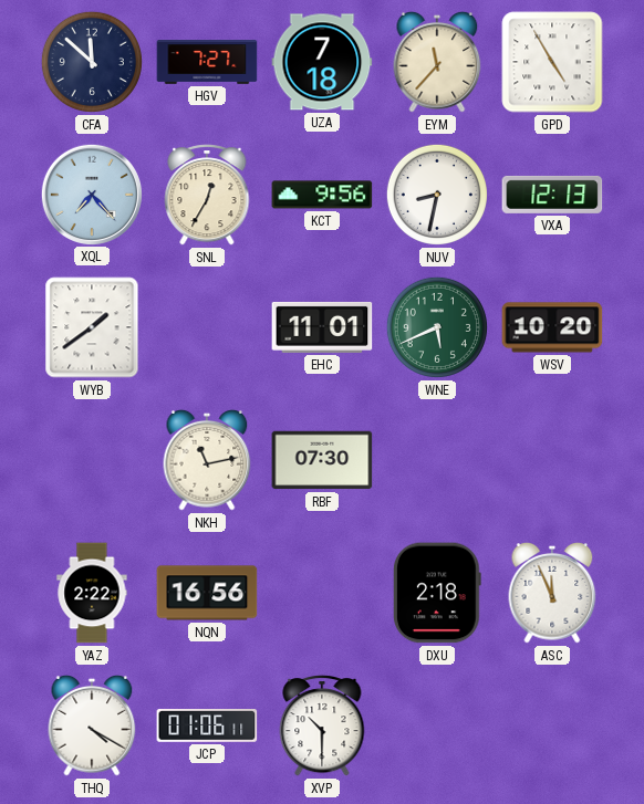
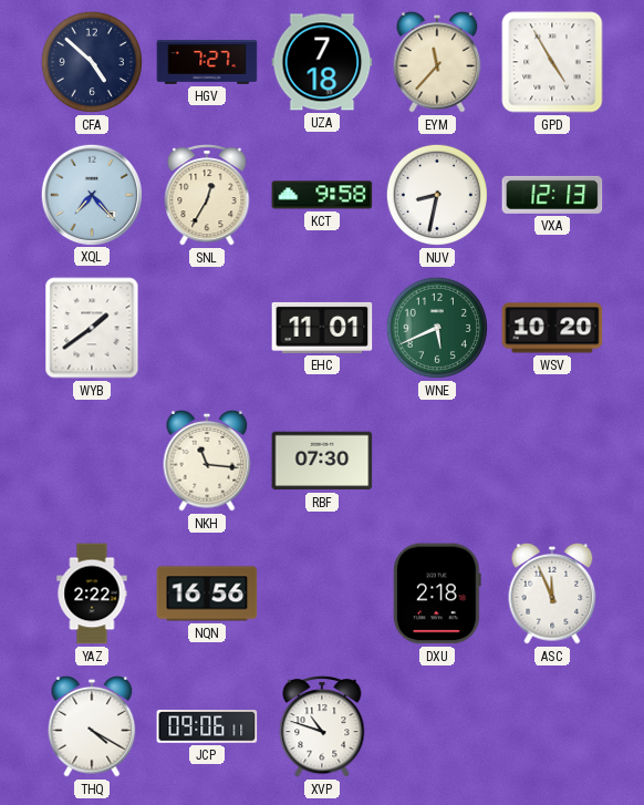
CFA: 11:52 -> 4:52
KCT: 9:56 -> 9:58
NKH: 11:13 -> 11:16
JCP: 01:06 -> 09:06
XVP: 10:30 -> 10:48
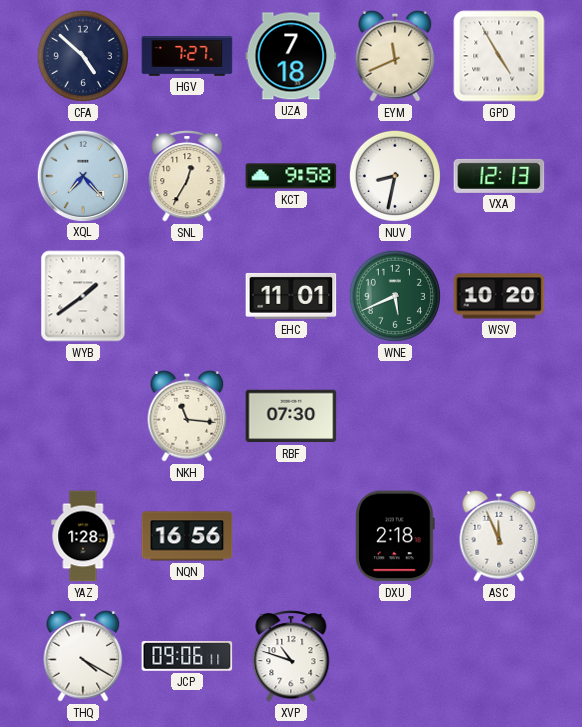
EYM: 11:37 -> 11:41
YAZ: 2:22 -> 1:28
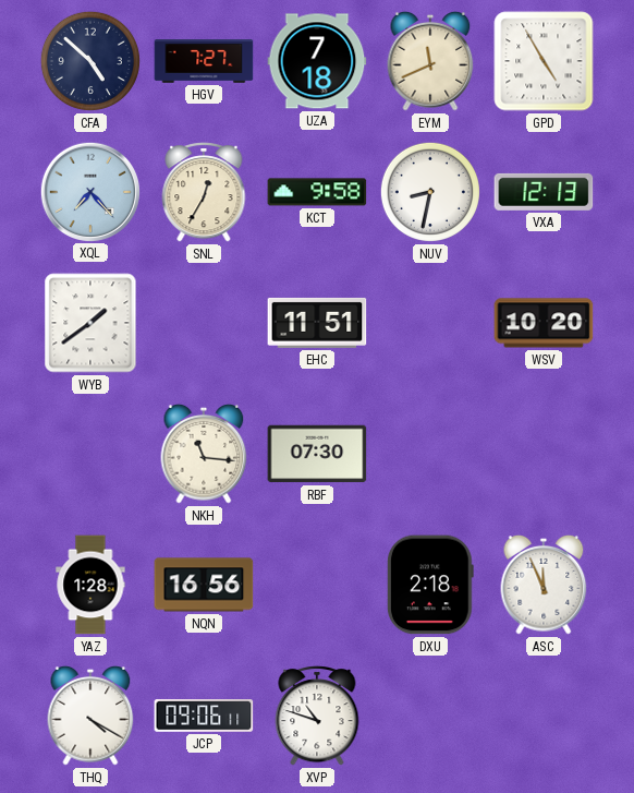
EHC: 11:01 -> 11:51
WNE: 5:41 -> none
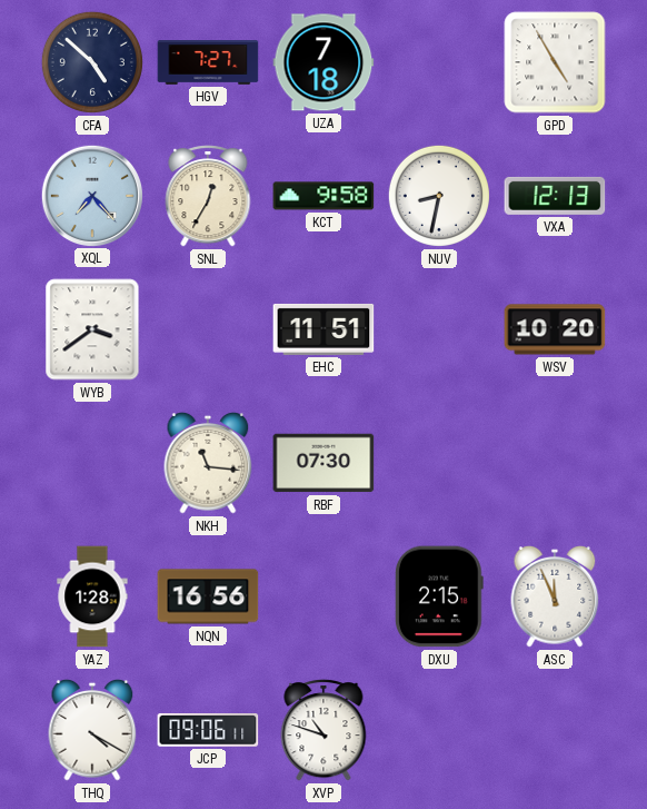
EYM: 11:41 -> none
WYB: 1:39 -> 3:39
DXU: 2:18 -> 2:15
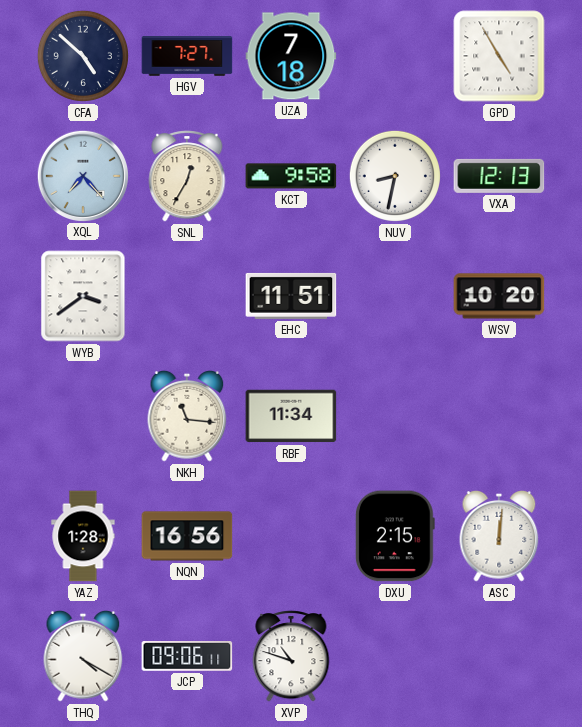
RBF: 07:30 -> 11:34
ASC: 11:56 -> 12:01
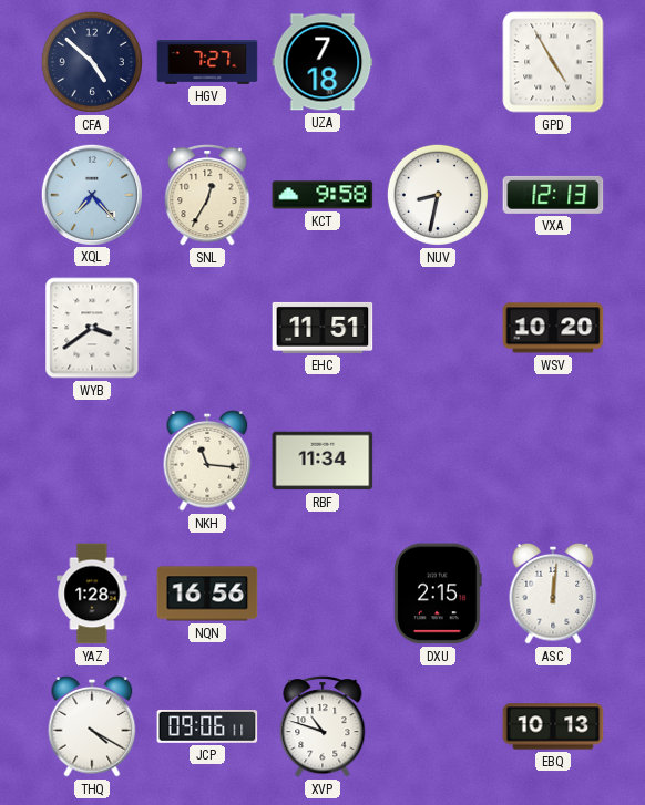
EBQ: none -> 10:13
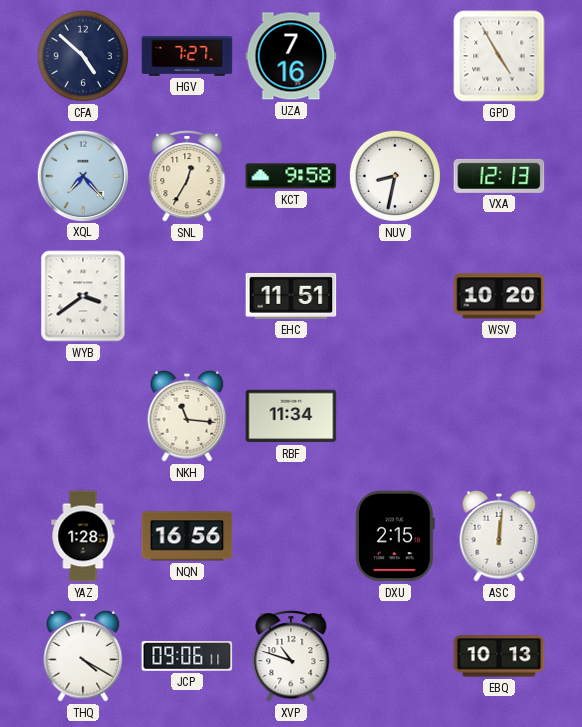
UZA: 7:18 -> 7:16
